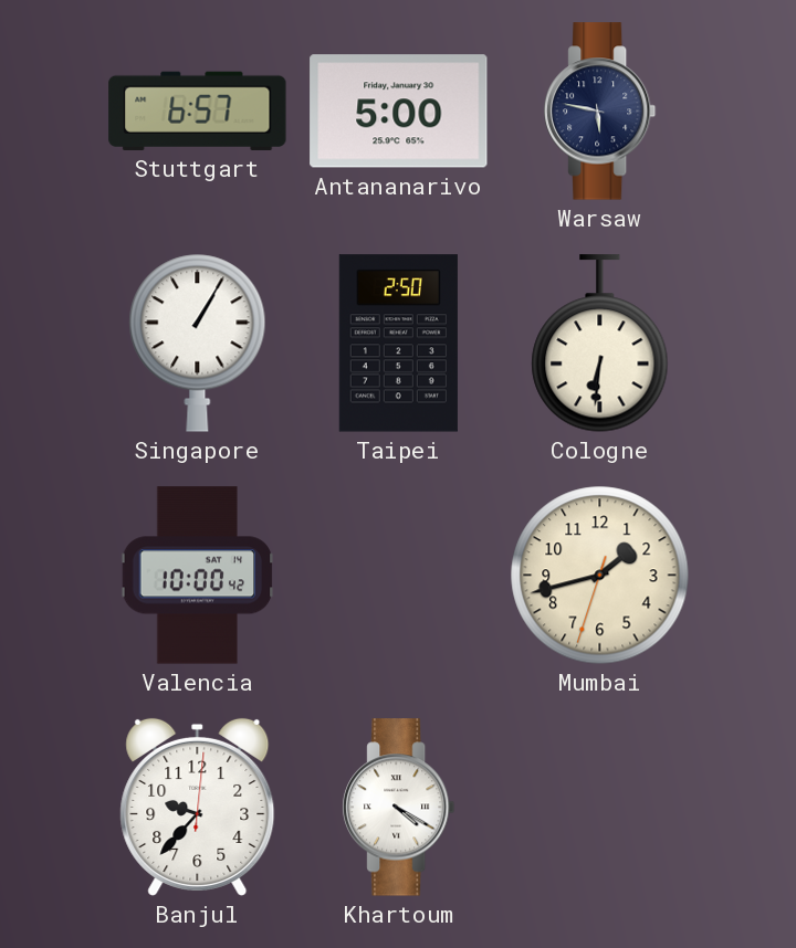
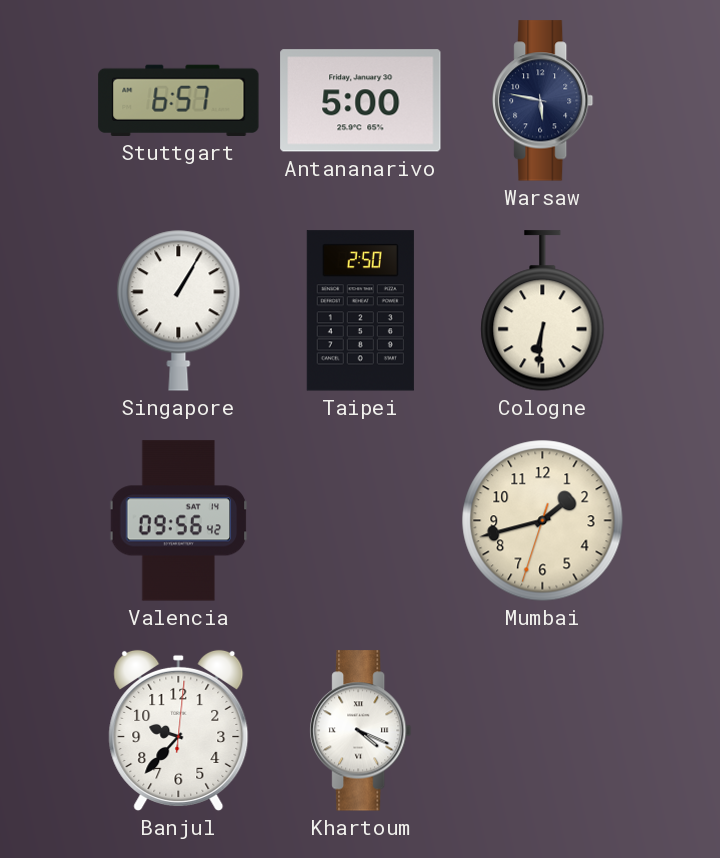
Valencia: 10:00 -> 09:56
Khartoum: 4:20 -> 4:19
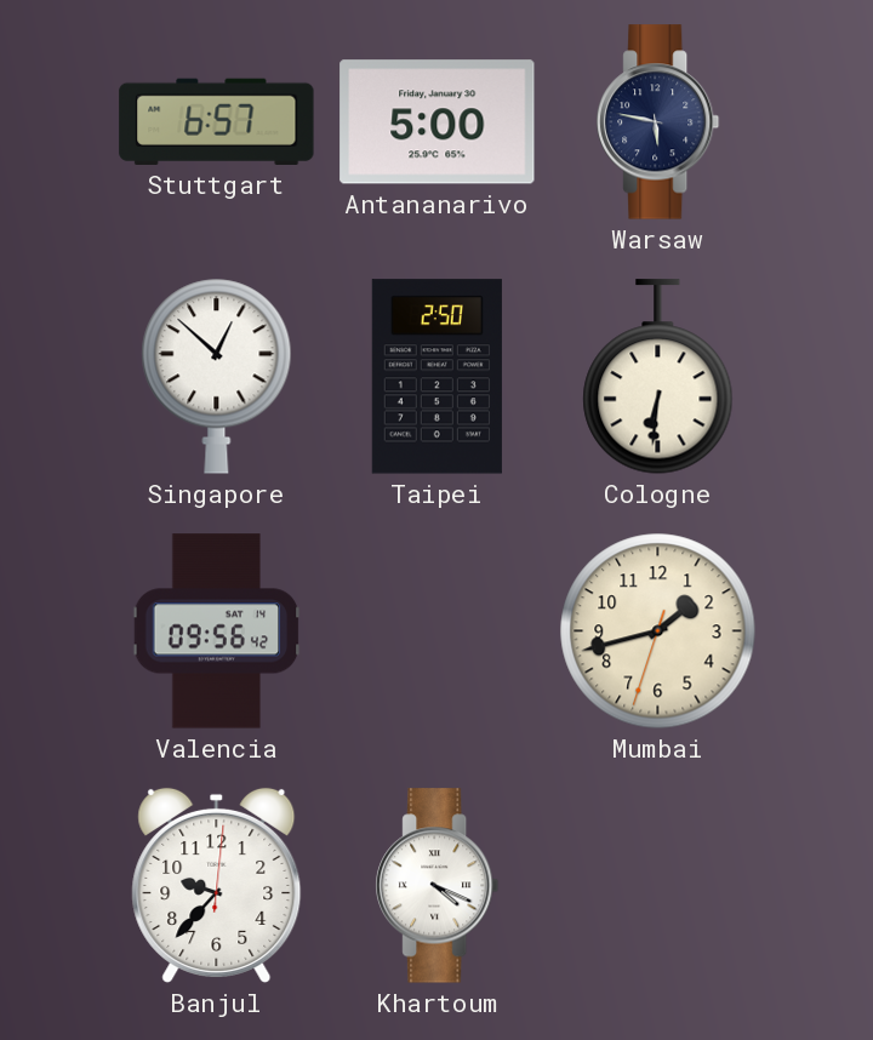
Singapore: 1:05 -> 12:52
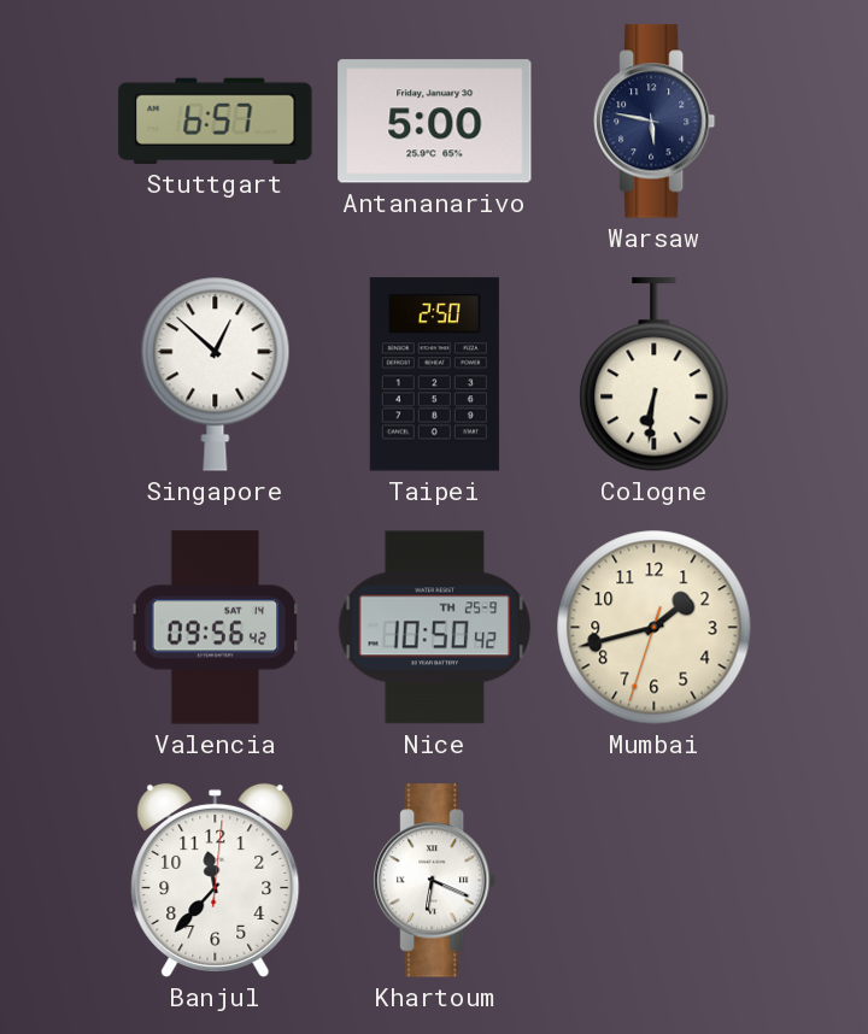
Nice: none -> 10:50
Banjul: 9:37 -> 11:37
Khartoum: 4:19 -> 6:19
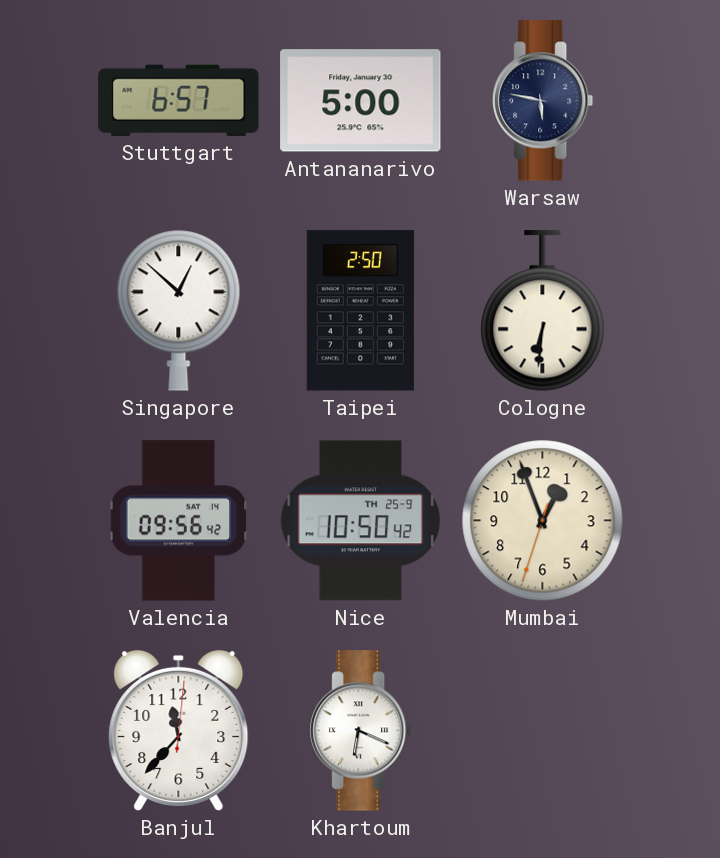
Mumbai: 1:42 -> 12:56
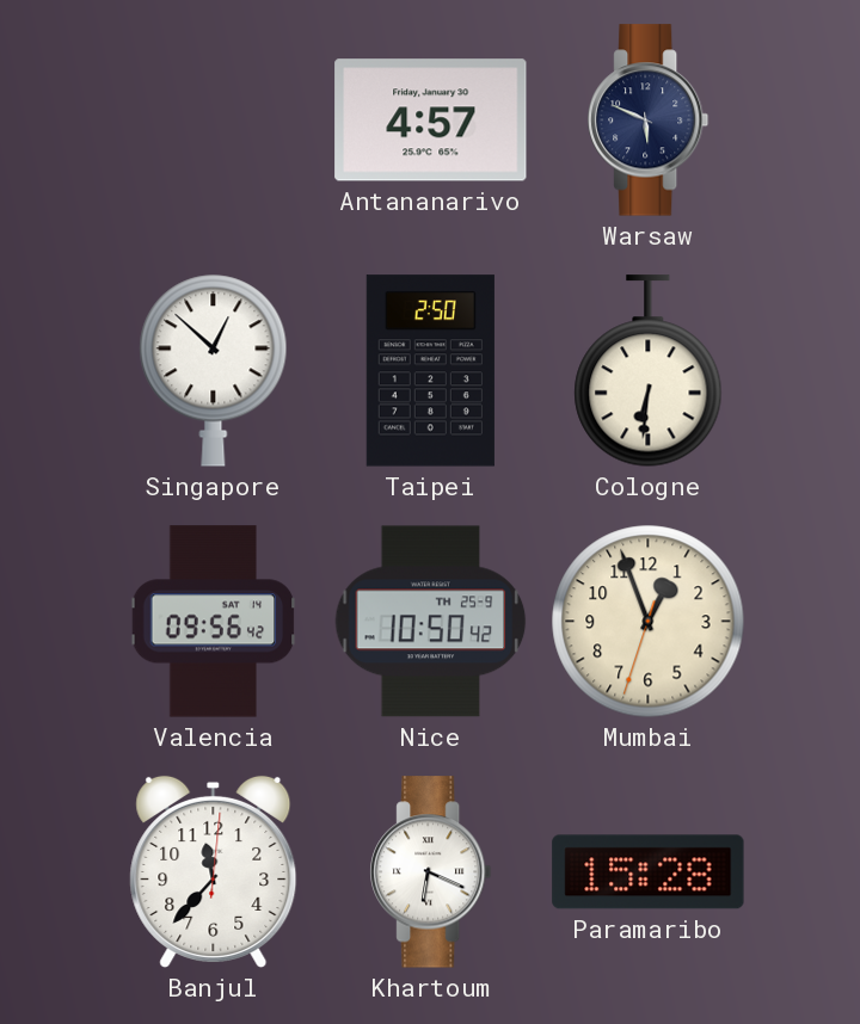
Stuttgart: 6:57 -> none
Antananarivo: 5:00 -> 4:57
Warsaw: 5:47 -> 5:49
Paramaribo: none -> 15:28
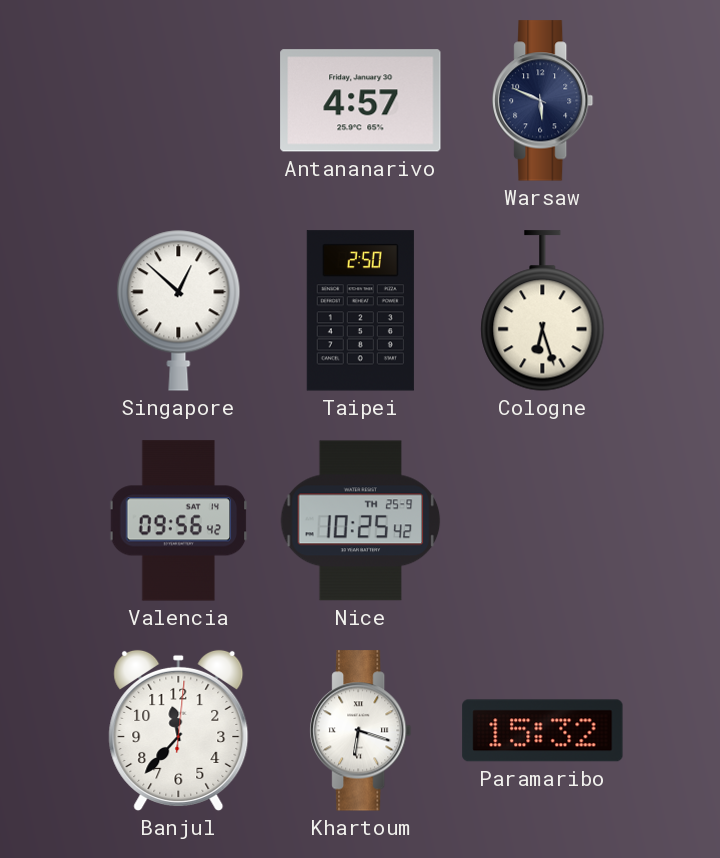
Cologne: 6:31 -> 6:27
Nice: 10:50 -> 10:25
Mumbai: 12:56 -> none
Khartoum: 6:19 -> 6:18
Paramaribo: 15:28 -> 15:32
